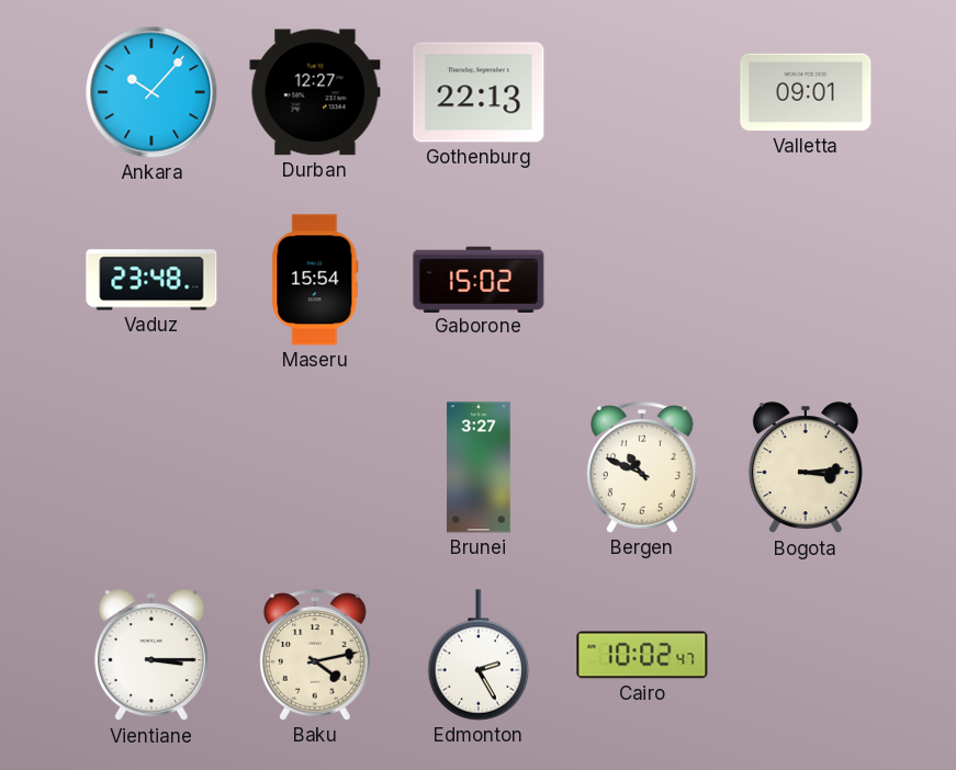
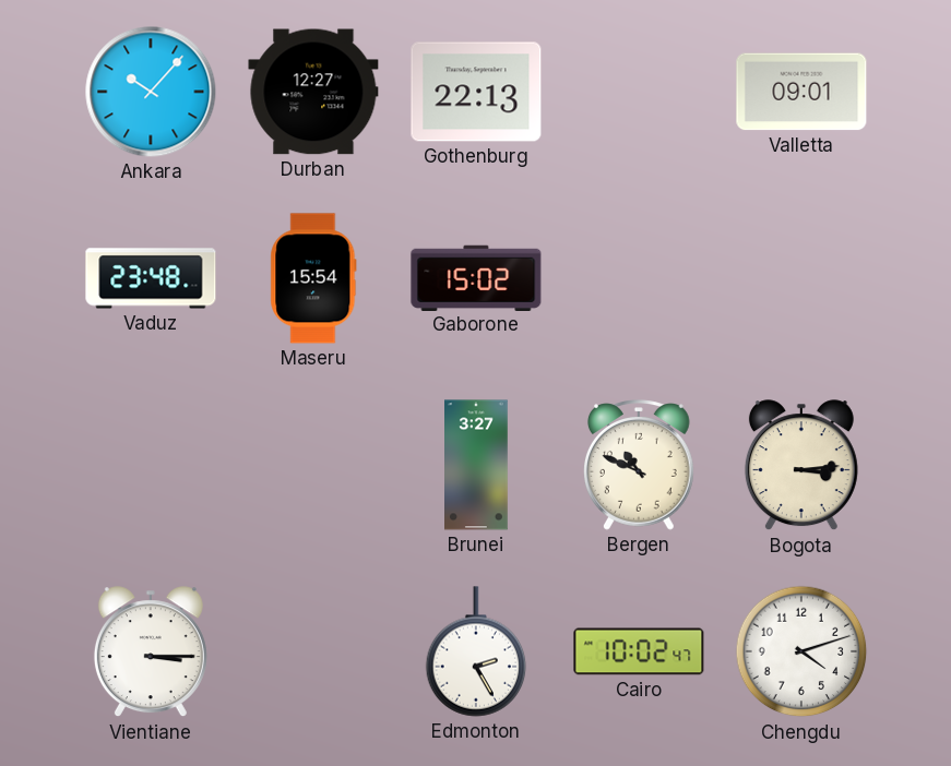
Baku: 4:13 -> none
Chengdu: none -> 4:12
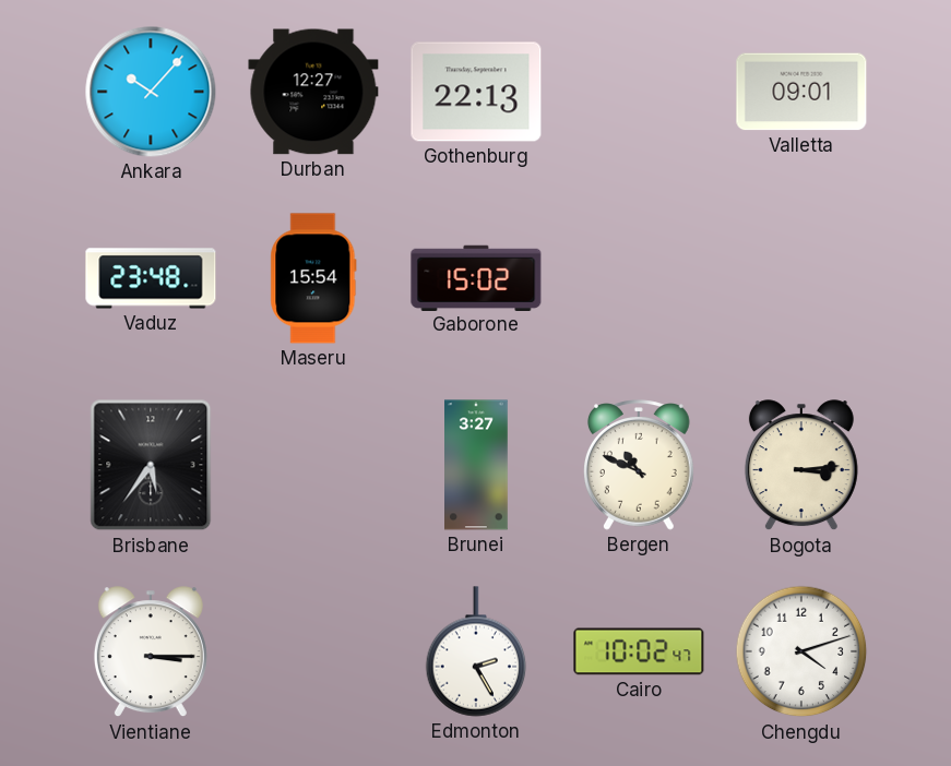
Brisbane: none -> 5:36
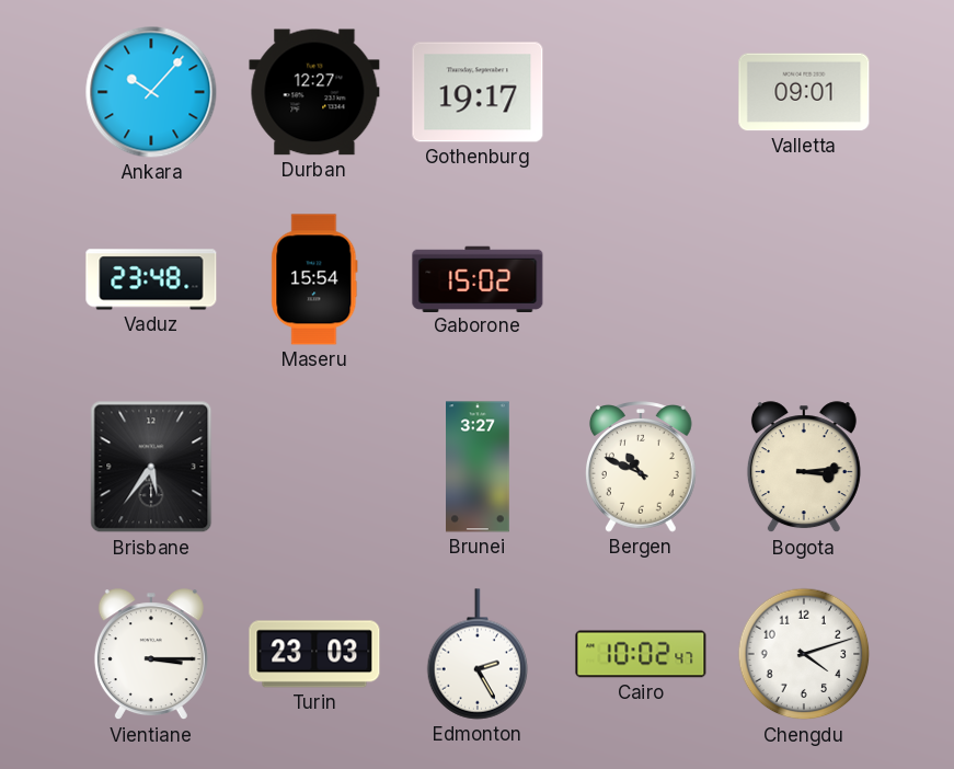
Gothenburg: 22:13 -> 19:17
Turin: none -> 23:03
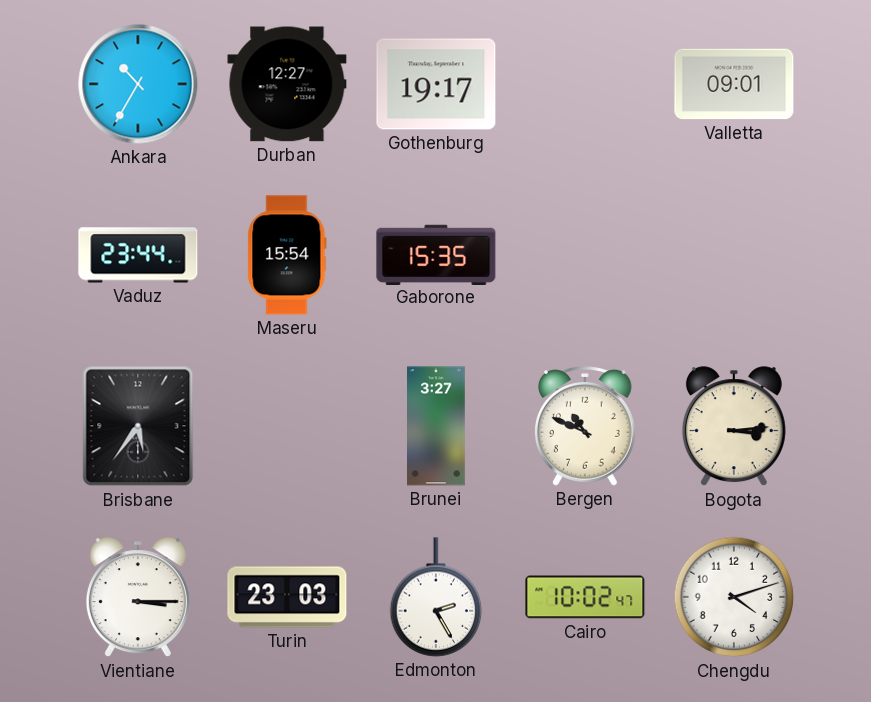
Ankara: 10:07 -> 10:35
Vaduz: 23:48 -> 23:44
Gaborone: 15:02 -> 15:35
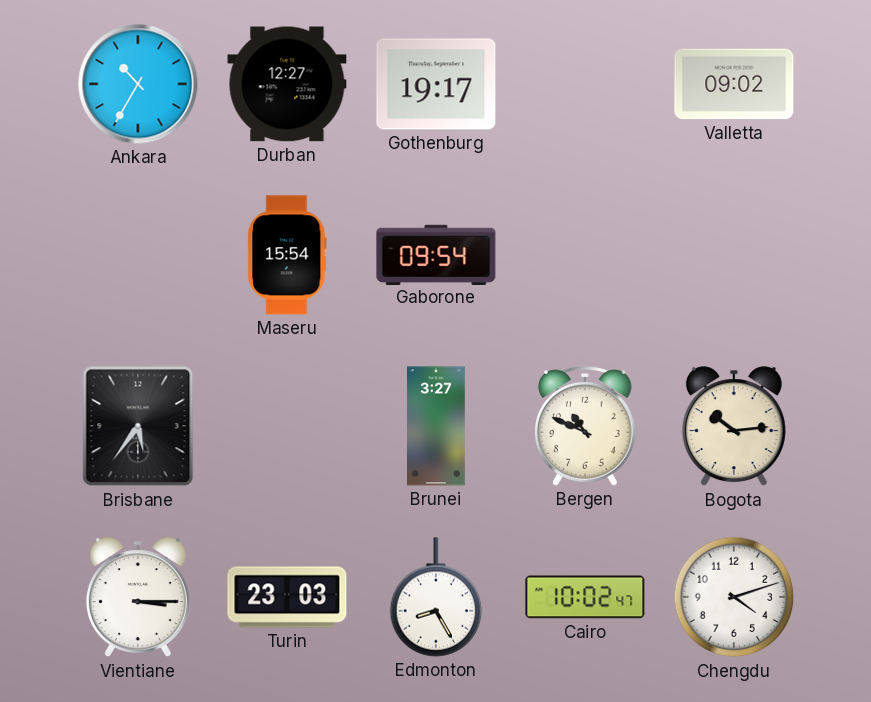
Valletta: 09:01 -> 09:02
Vaduz: 23:44 -> none
Gaborone: 15:35 -> 09:54
Bogota: 3:14 -> 10:14
Edmonton: 2:25 -> 8:25
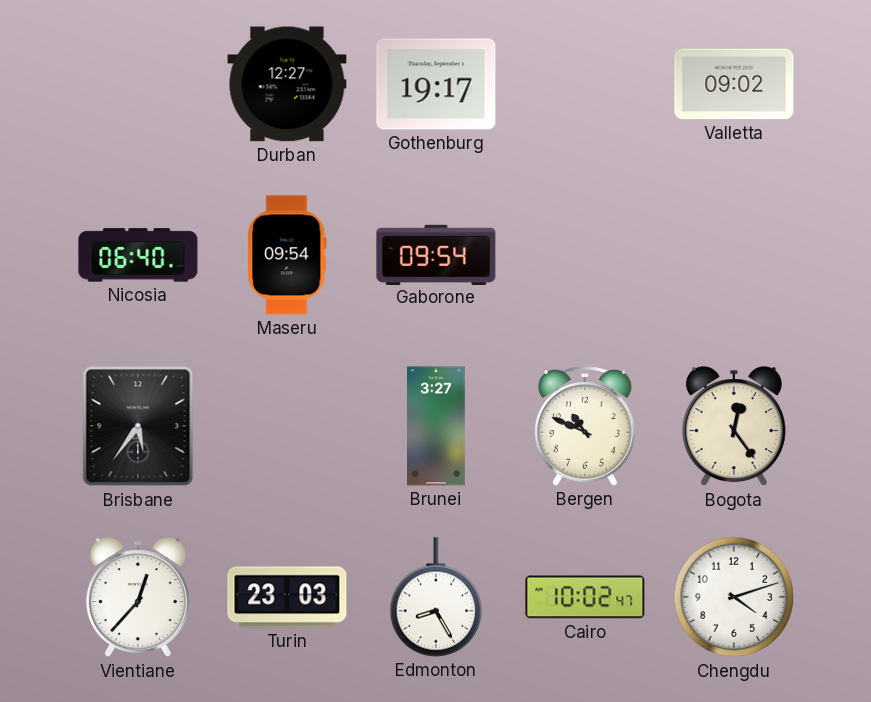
Ankara: 10:35 -> none
Nicosia: none -> 06:40
Maseru: 15:54 -> 09:54
Bogota: 10:14 -> 12:24
Vientiane: 3:15 -> 12:37
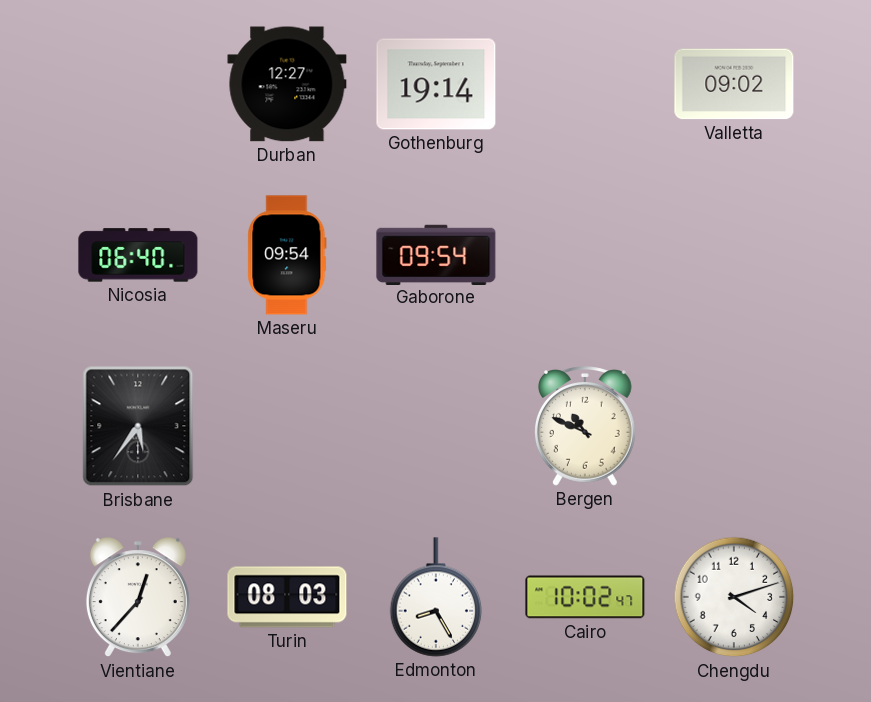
Gothenburg: 19:17 -> 19:14
Brunei: 3:27 -> none
Bogota: 12:24 -> none
Turin: 23:03 -> 08:03
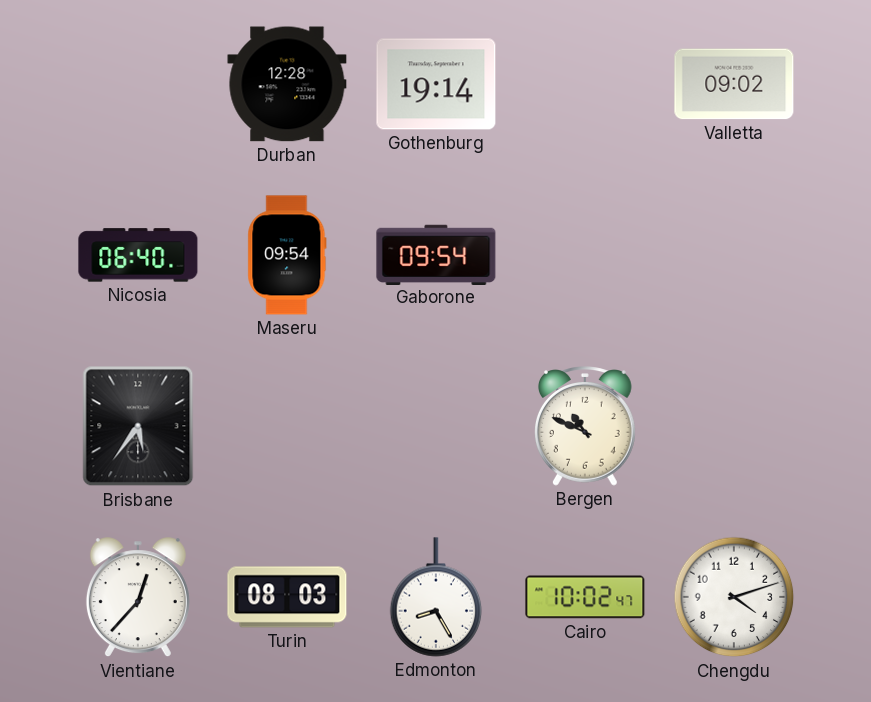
Durban: 12:27 -> 12:28
